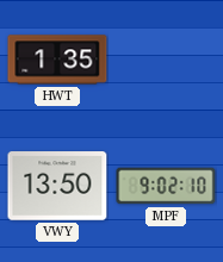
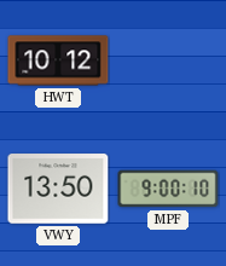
HWT: 1:35 -> 10:12
MPF: 9:02 -> 9:00
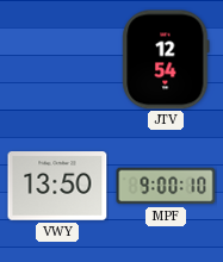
HWT: 10:12 -> none
JTV: none -> 12:54
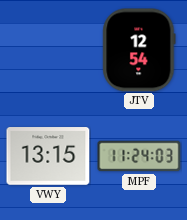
VWY: 13:50 -> 13:15
MPF: 9:00 -> 11:24
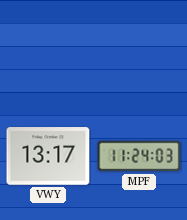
JTV: 12:54 -> none
VWY: 13:15 -> 13:17
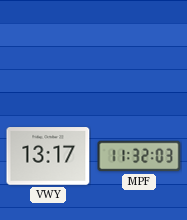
MPF: 11:24 -> 11:32
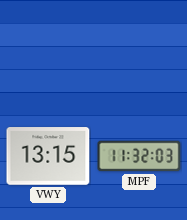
VWY: 13:17 -> 13:15
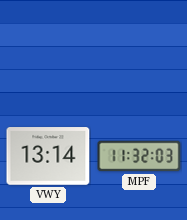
VWY: 13:15 -> 13:14
